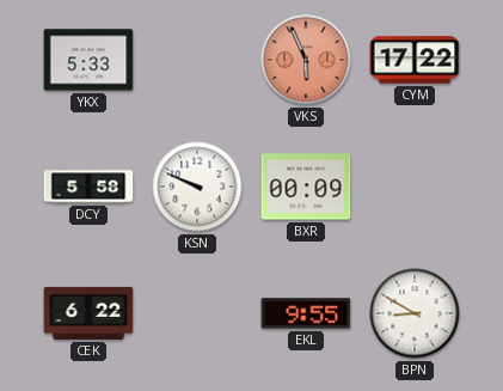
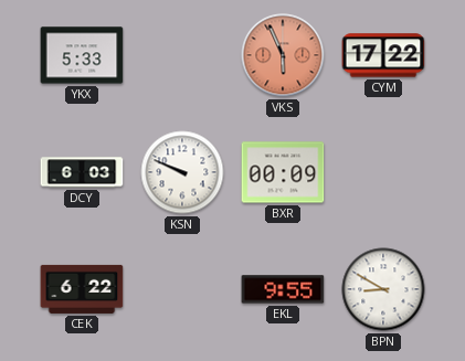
DCY: 5:58 -> 6:03
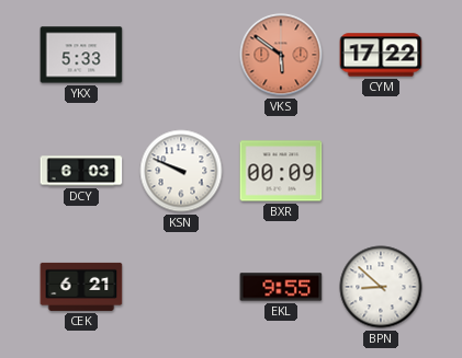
VKS: 5:56 -> 5:51
CEK: 6:22 -> 6:21
BPN: 8:50 -> 8:52
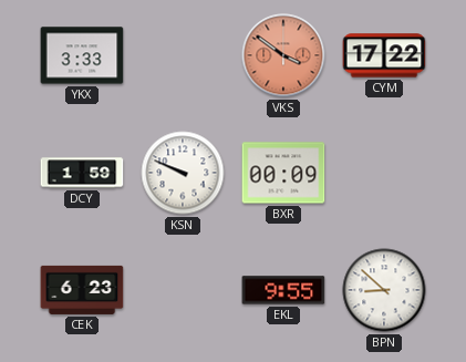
YKX: 5:33 -> 3:33
VKS: 5:51 -> 3:51
DCY: 6:03 -> 1:59
CEK: 6:21 -> 6:23
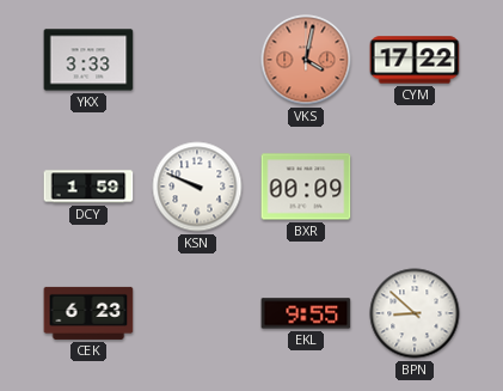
VKS: 3:51 -> 4:02
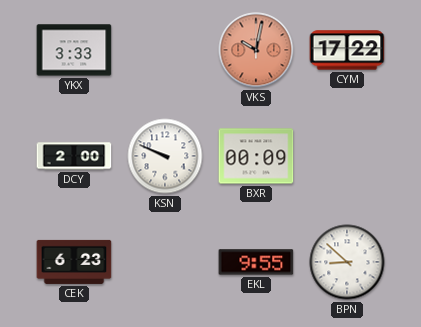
VKS: 4:02 -> 10:02
DCY: 1:59 -> 2:00
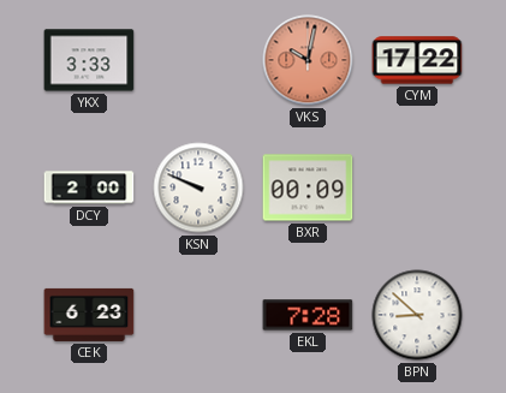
EKL: 9:55 -> 7:28
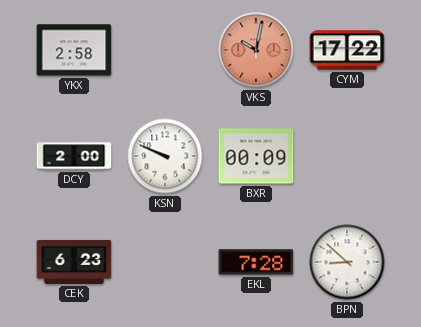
YKX: 3:33 -> 2:58
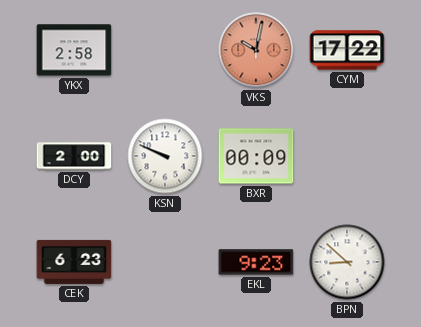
EKL: 7:28 -> 9:23
